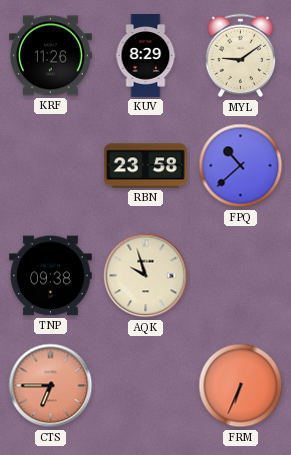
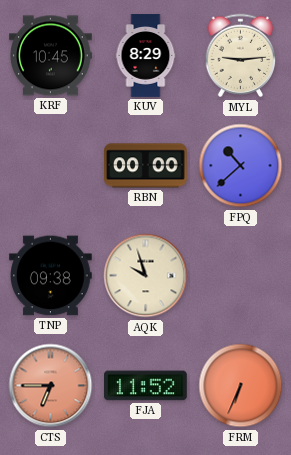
KRF: 11:26 -> 10:45
MYL: 9:09 -> 9:14
RBN: 23:58 -> 00:00
FJA: none -> 11:52
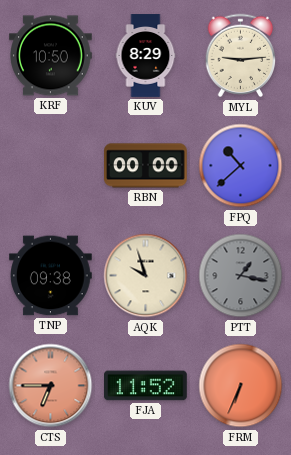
KRF: 10:45 -> 10:50
PTT: none -> 1:17
